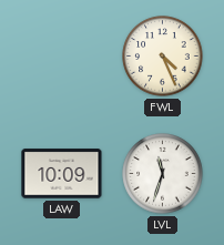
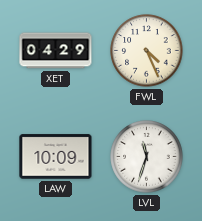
XET: none -> 04:29
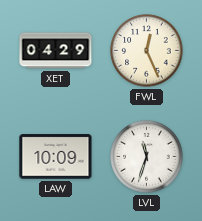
FWL: 4:26 -> 12:26
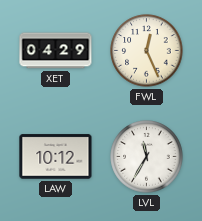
LAW: 10:09 -> 10:12
LVL: 11:33 -> 11:35
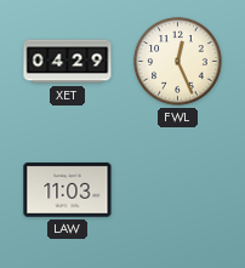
LAW: 10:12 -> 11:03
LVL: 11:35 -> none
